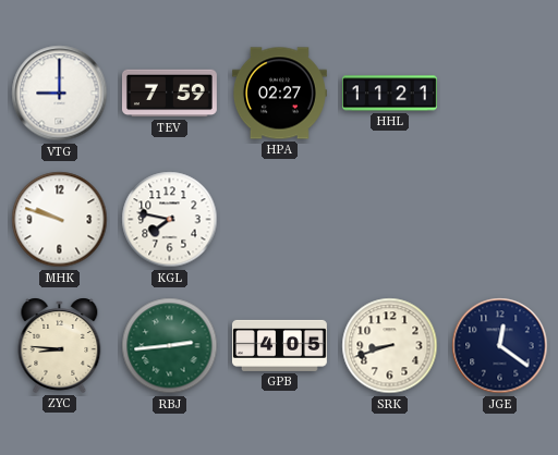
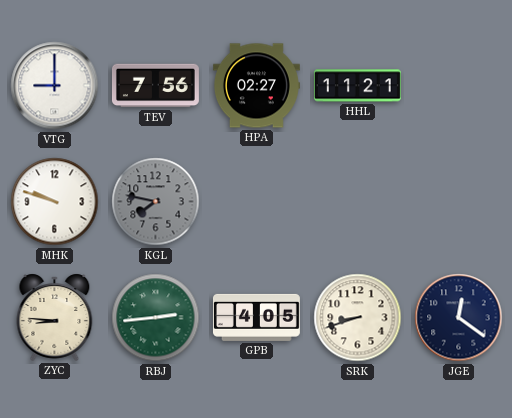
TEV: 7:59 -> 7:56
KGL dial: white -> grey
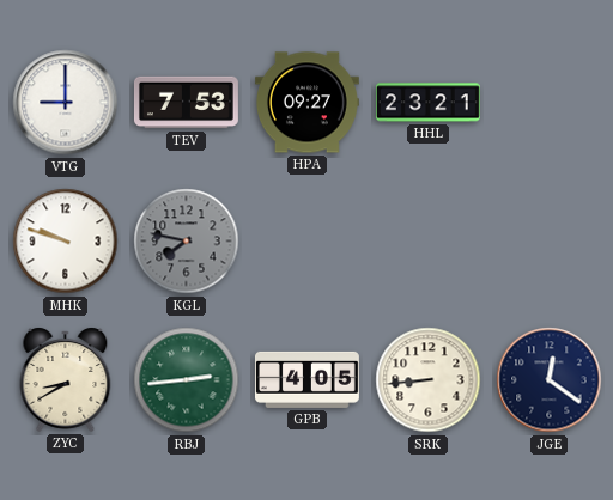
TEV: 7:56 -> 7:53
HPA: 02:27 -> 09:27
HHL: 11:21 -> 23:21
ZYC: 8:46 -> 8:40
SRK: 8:42 -> 8:44
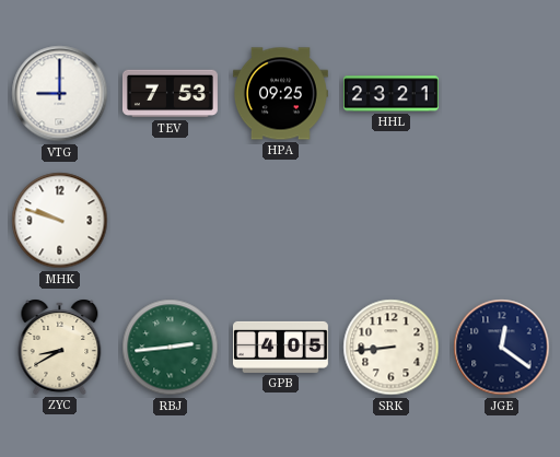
HPA: 09:27 -> 09:25
KGL: 7:47 -> none
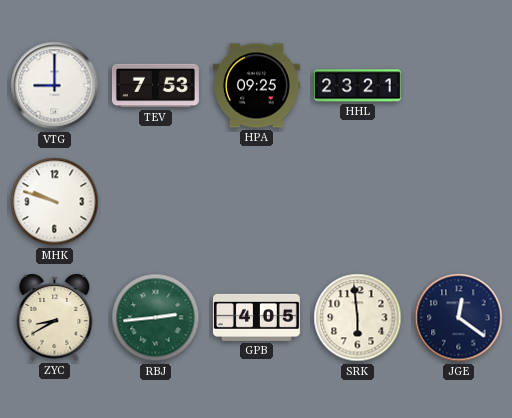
SRK: 8:44 -> 5:59
